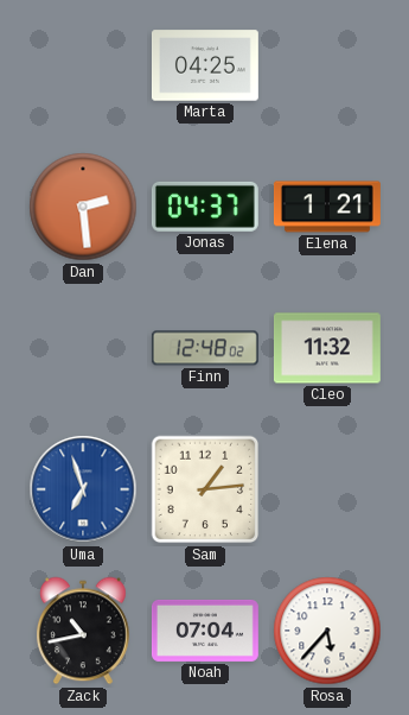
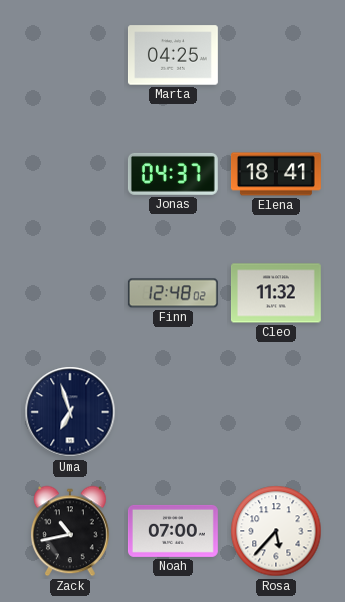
Dan: 2:29 -> none
Elena: 1:21 -> 18:41
Uma dial: blue -> navy
Sam: 1:14 -> none
Noah: 07:04 -> 07:00
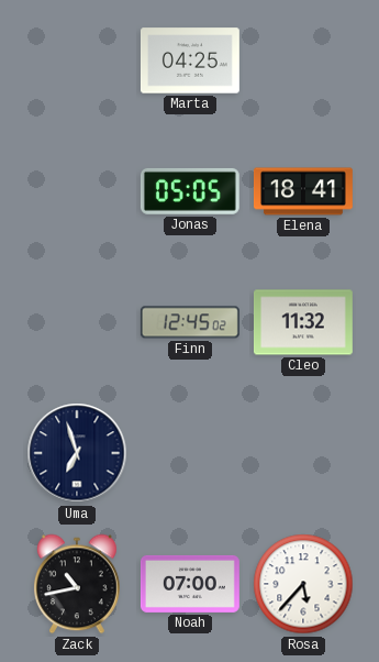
Jonas: 04:37 -> 05:05
Finn: 12:48 -> 12:45
